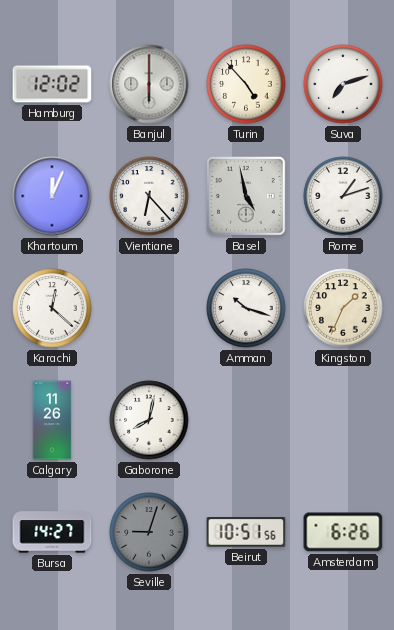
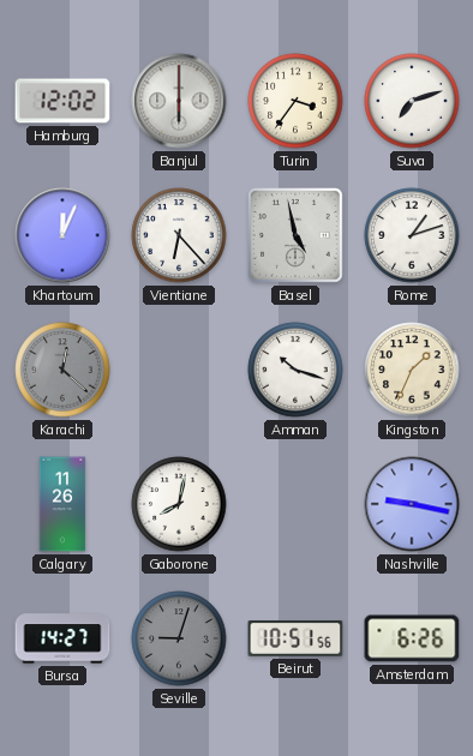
Turin: 4:53 -> 3:36
Karachi dial: white -> grey
Nashville: none -> 9:17
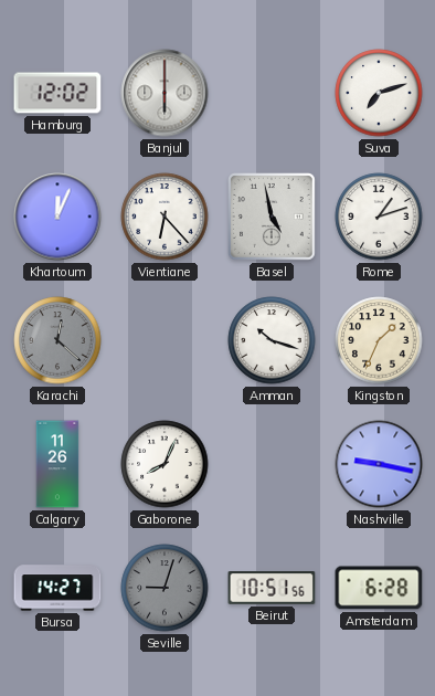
Turin: 3:36 -> none
Gaborone: 8:02 -> 8:04
Amsterdam: 6:26 -> 6:28
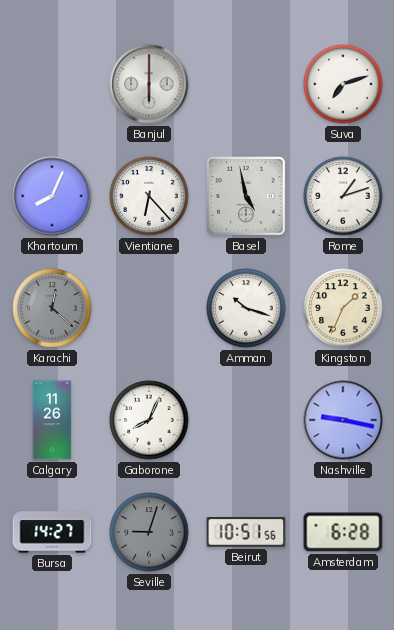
Hamburg: 12:02 -> none
Khartoum: 12:04 -> 8:04
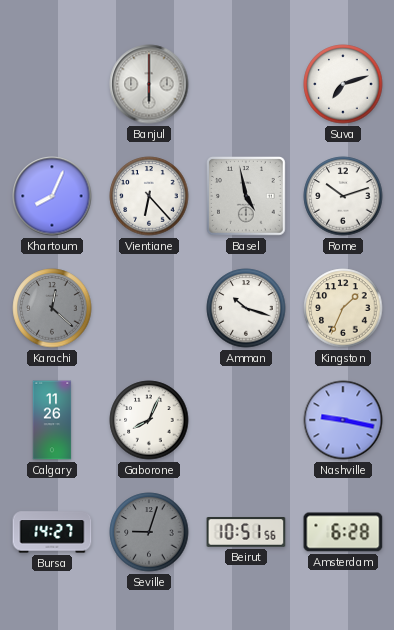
Rome: 1:12 -> 10:12
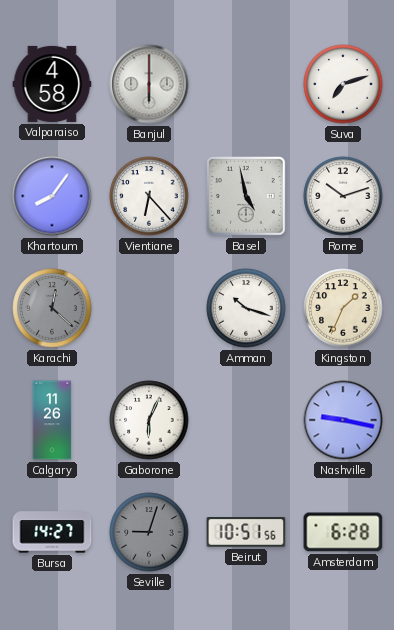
Valparaiso: none -> 4:58
Khartoum: 8:04 -> 8:06
Gaborone: 8:04 -> 6:04
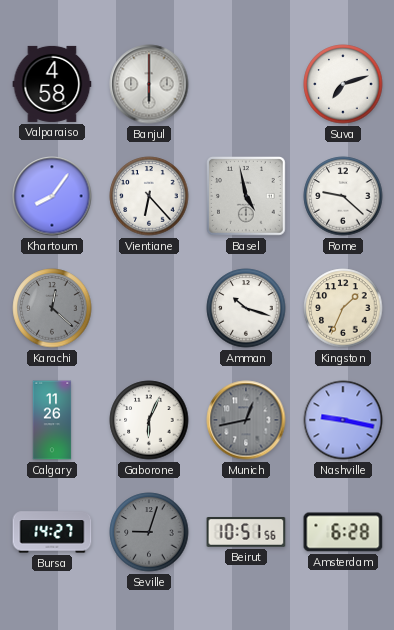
Rome: 10:12 -> 9:22
Munich: none -> 12:43
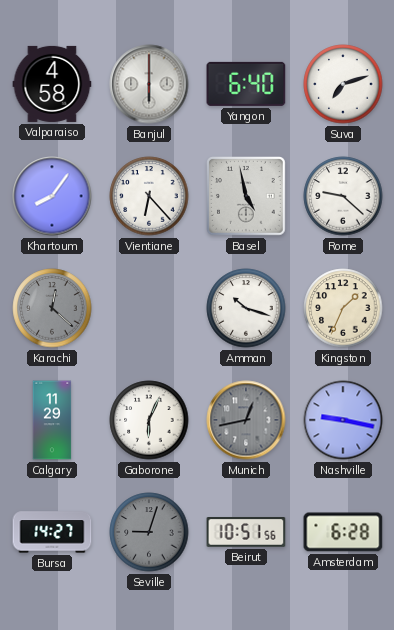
Yangon: none -> 6:40
Calgary: 11:26 -> 11:29
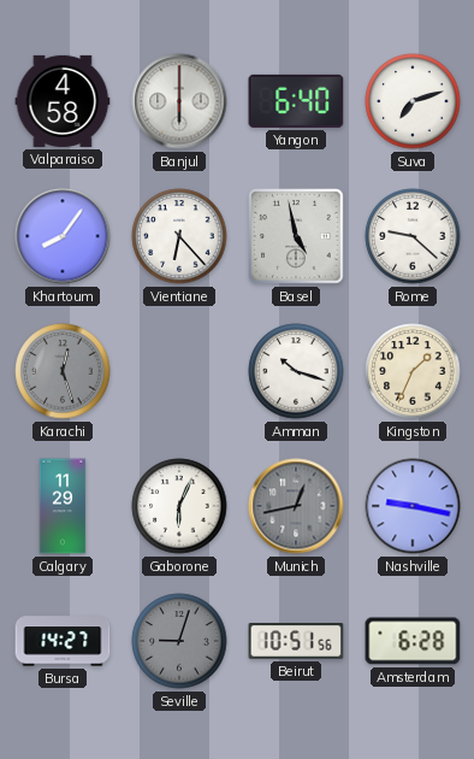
Karachi: 12:22 -> 12:27
